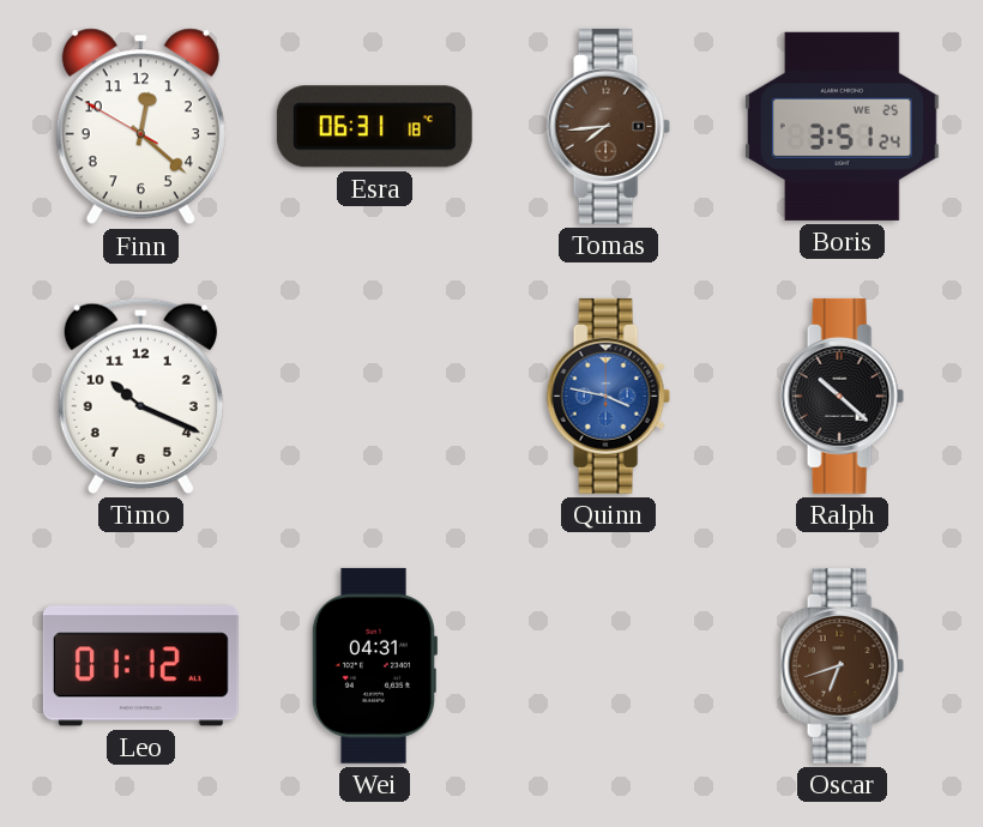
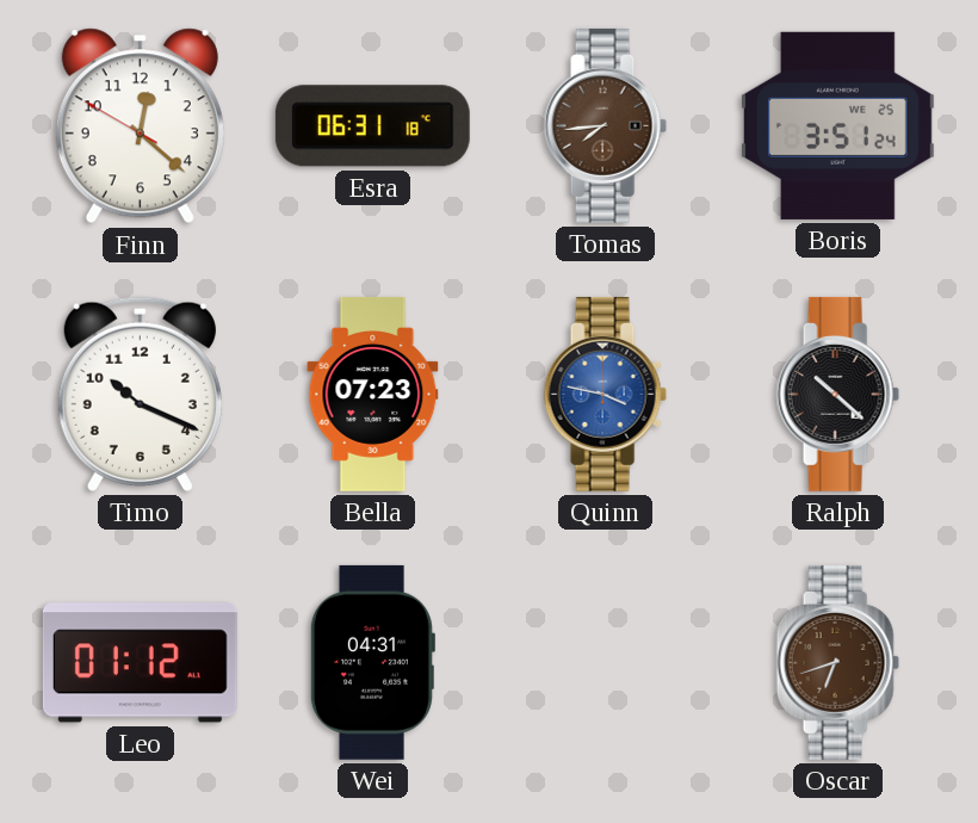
Bella: none -> 07:23
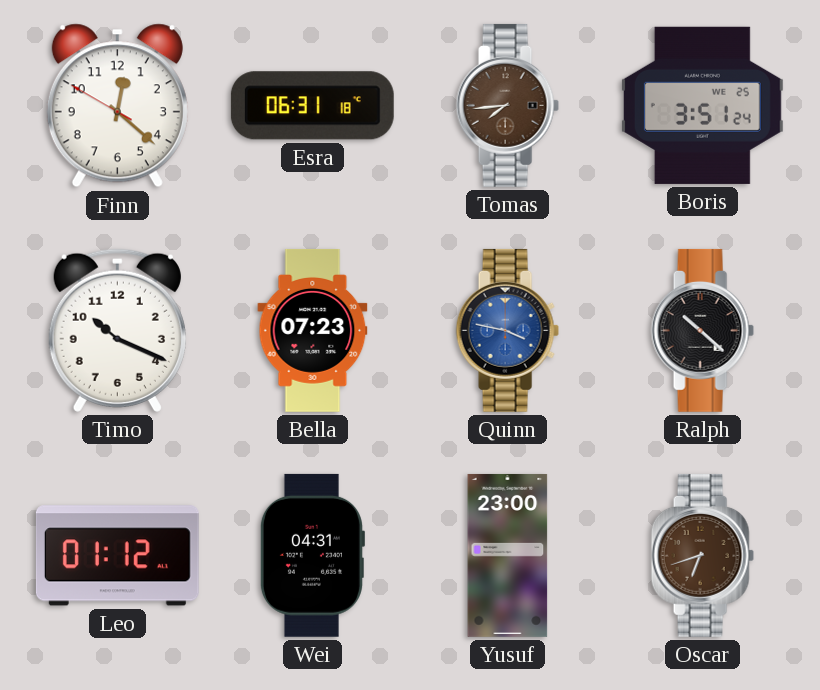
Yusuf: none -> 23:00
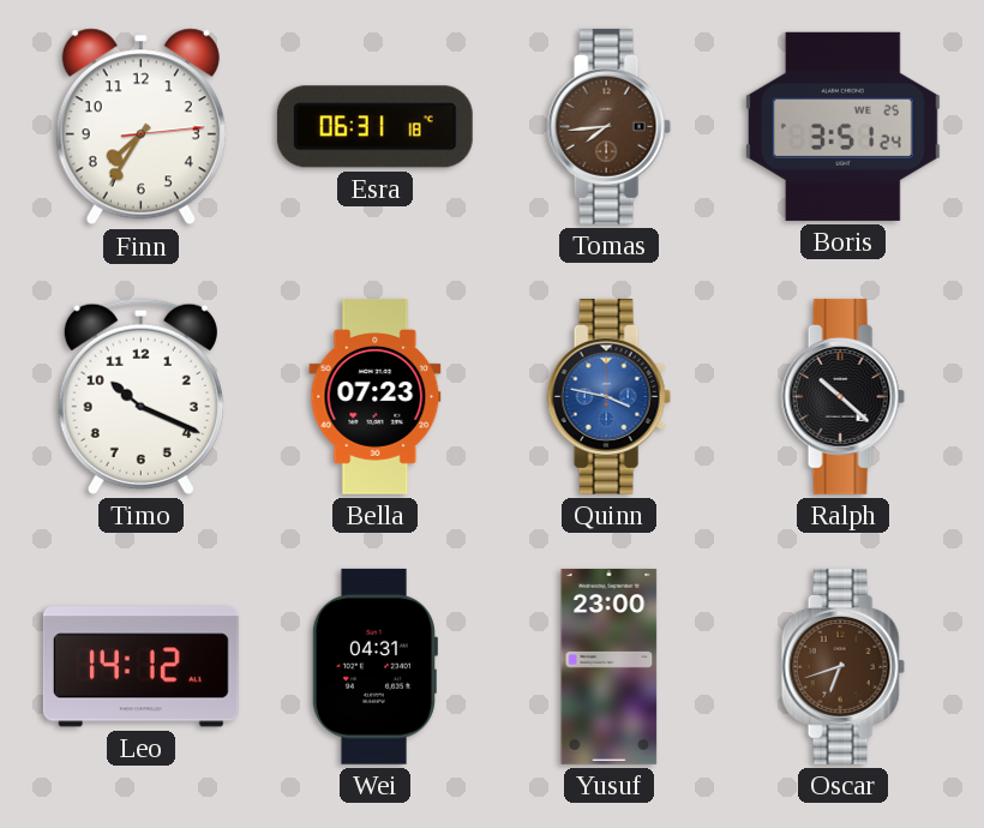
Finn: 12:21 -> 7:35
Leo: 01:12 -> 14:12
